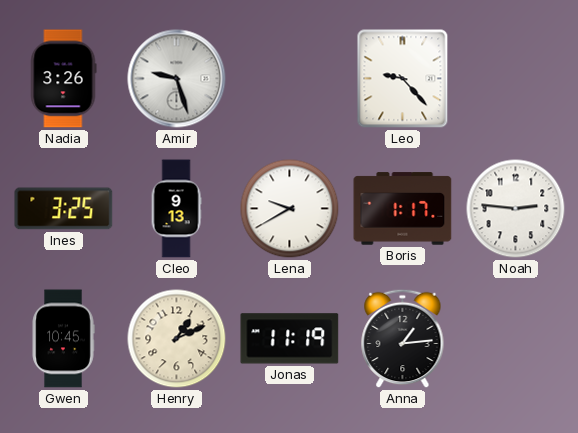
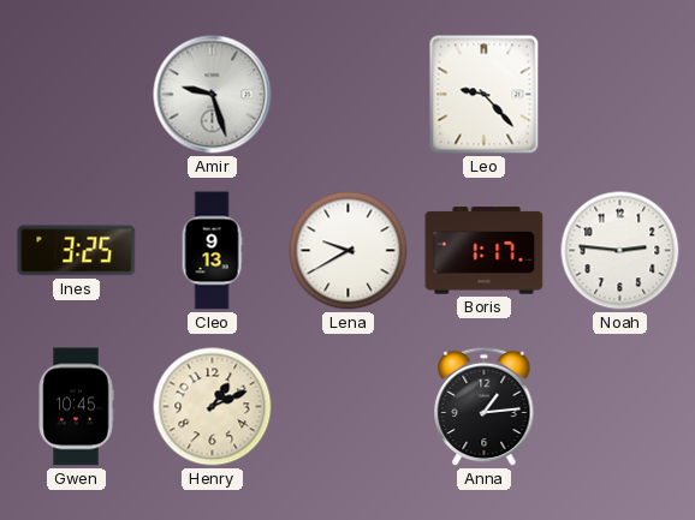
Nadia: 3:26 -> none
Jonas: 11:19 -> none
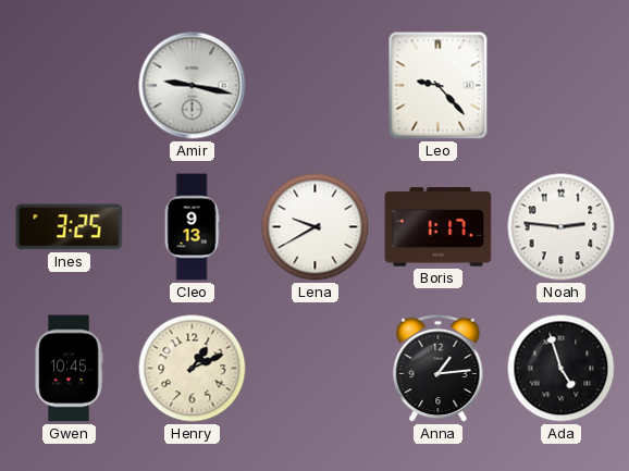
Amir: 9:27 -> 9:17
Ada: none -> 4:57
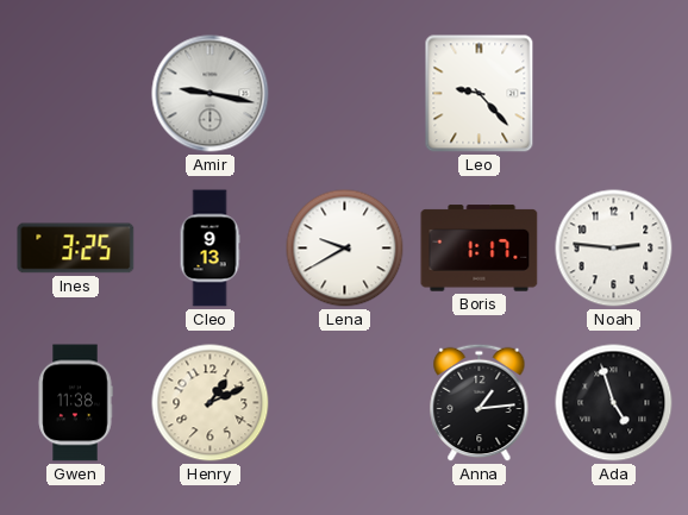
Gwen: 10:45 -> 11:38
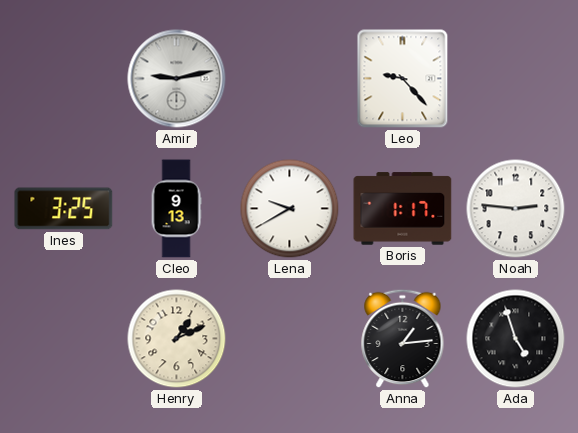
Amir: 9:17 -> 9:13
Gwen: 11:38 -> none
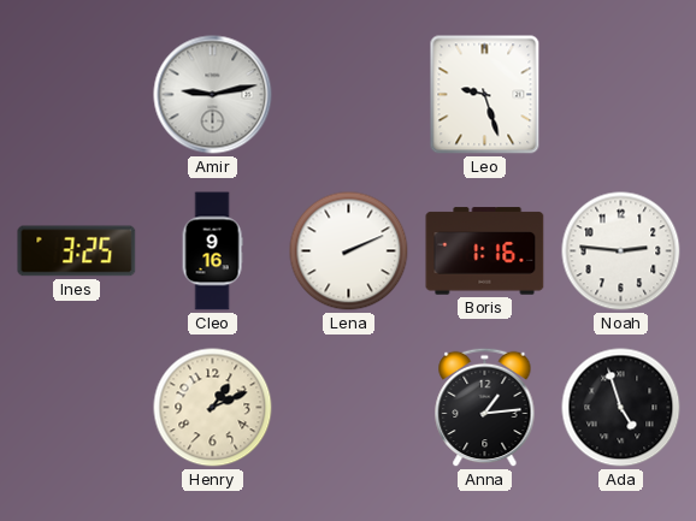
Leo: 9:23 -> 9:27
Cleo: 9:13 -> 9:16
Lena: 9:40 -> 2:11
Boris: 1:17 -> 1:16
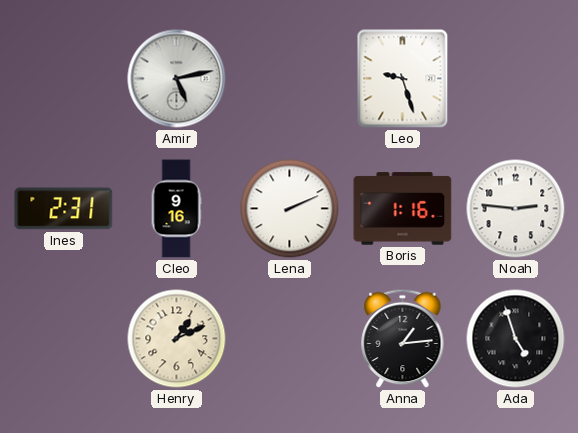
Amir: 9:13 -> 5:13
Ines: 3:25 -> 2:31
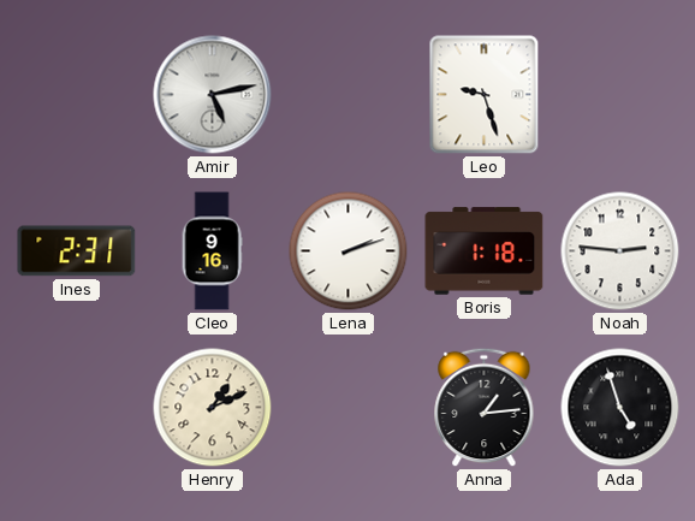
Lena: 2:11 -> 2:12
Boris: 1:16 -> 1:18
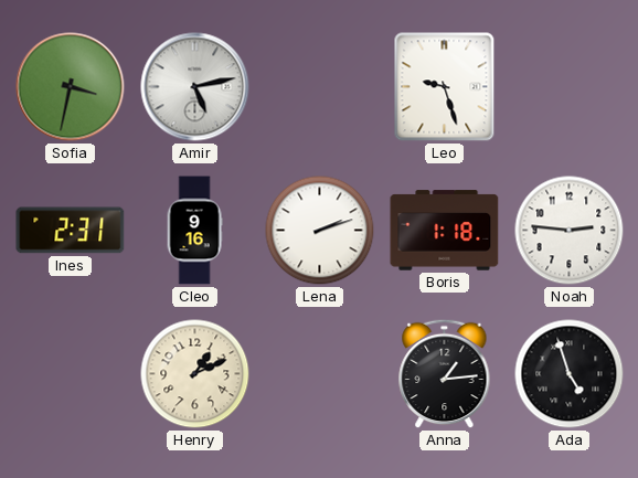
Sofia: none -> 3:32
